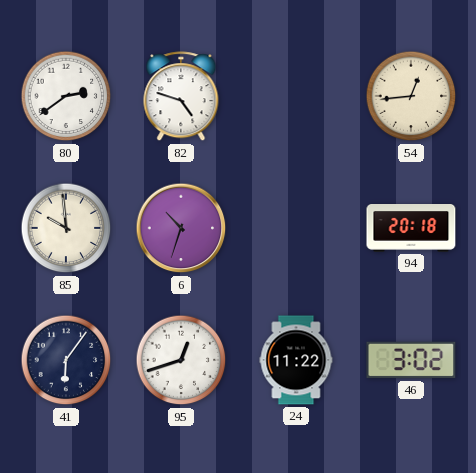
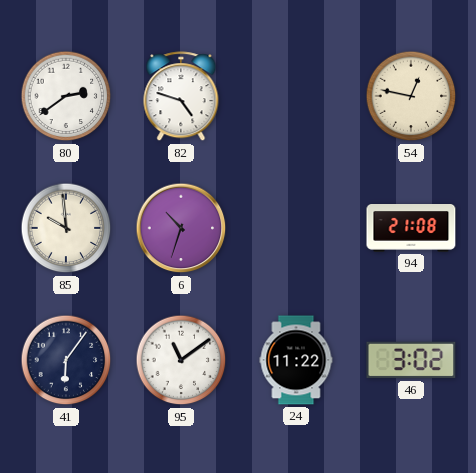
54: 12:44 -> 12:47
94: 20:18 -> 21:08
95: 12:42 -> 11:09
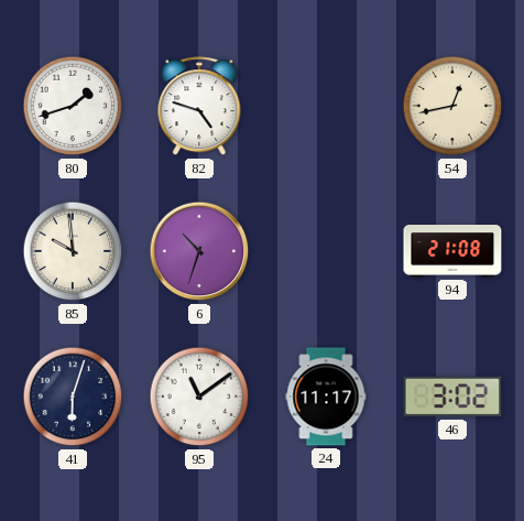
80: 2:39 -> 1:42
54: 12:47 -> 12:43
41: 6:06 -> 6:03
24: 11:22 -> 11:17
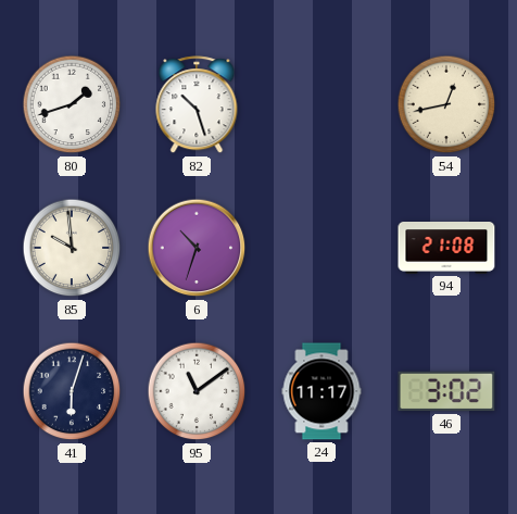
82: 4:48 -> 10:27
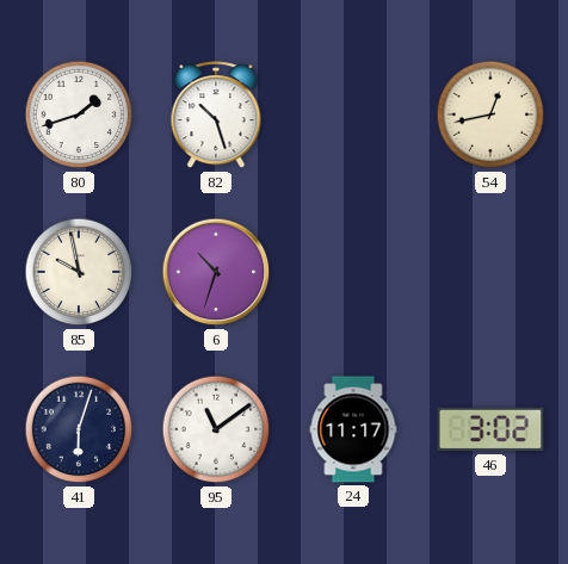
85: 9:59 -> 9:58
94: 21:08 -> none
